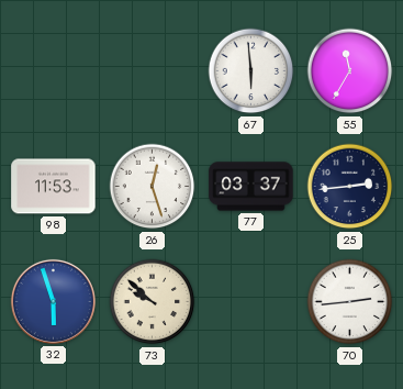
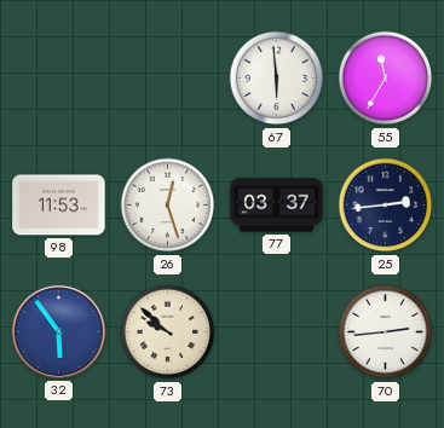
32: 5:57 -> 5:54
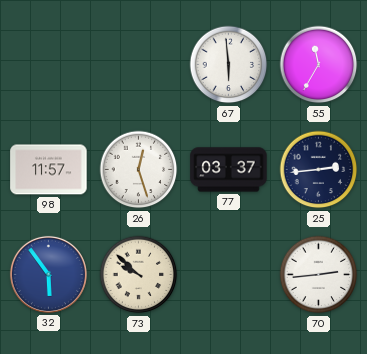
98: 11:53 -> 11:57
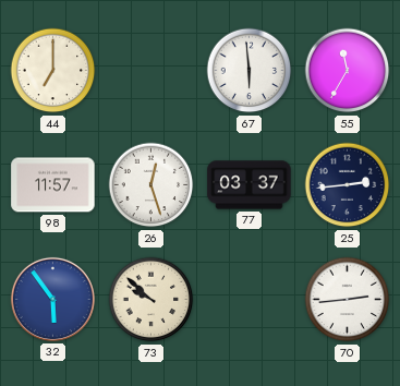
44: none -> 7:00
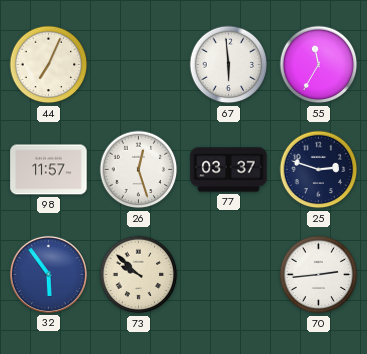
44: 7:00 -> 7:04
25: 2:44 -> 2:48
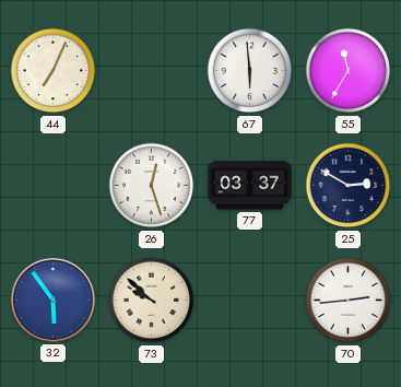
98: 11:57 -> none
25: 2:48 -> 2:50
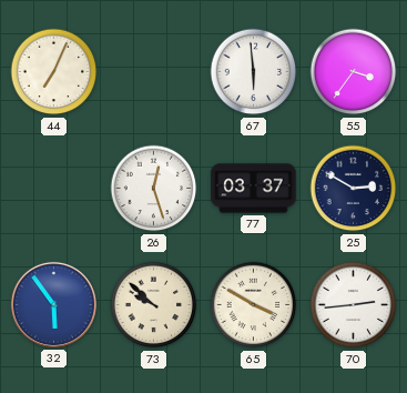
55: 11:35 -> 3:36
65: none -> 3:50
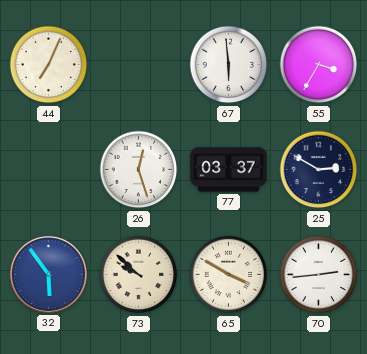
55: 3:36 -> 3:35
